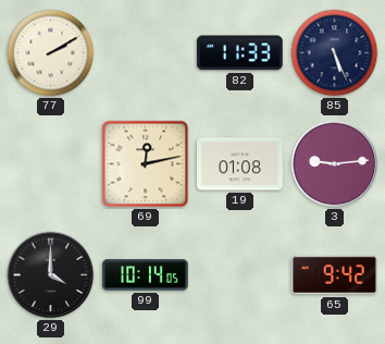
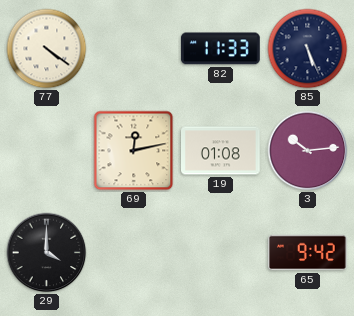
77: 2:10 -> 4:21
3: 9:14 -> 10:14
99: 10:14 -> none
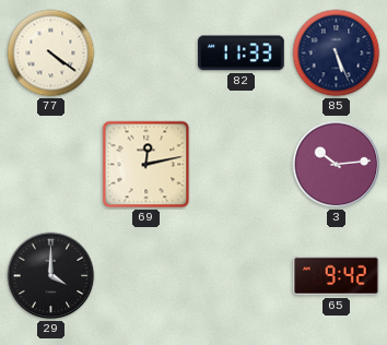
19: 01:08 -> none
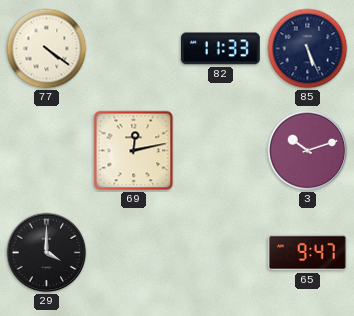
3: 10:14 -> 10:12
65: 9:42 -> 9:47
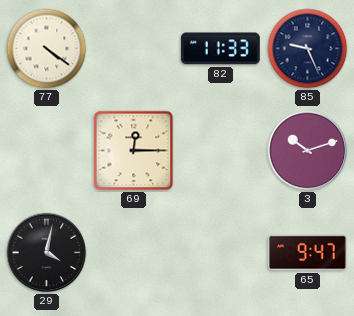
85: 5:26 -> 9:26
69: 12:13 -> 12:15
29: 4:00 -> 4:02
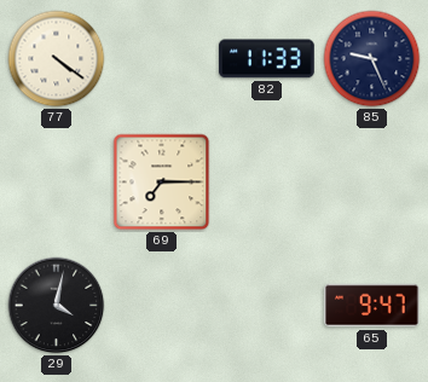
69: 12:15 -> 7:15
3: 10:12 -> none
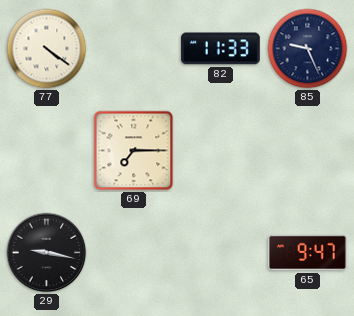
29: 4:02 -> 9:17
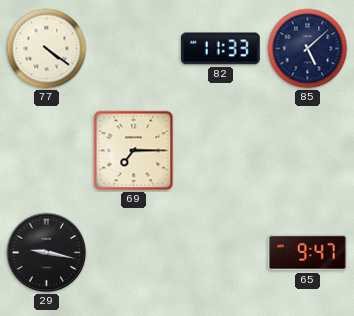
85: 9:26 -> 5:08
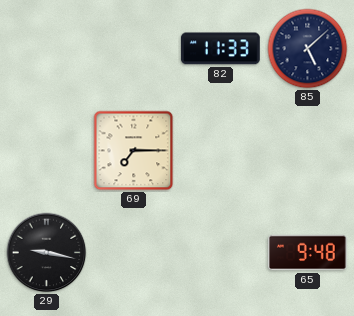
77: 4:21 -> none
65: 9:47 -> 9:48
